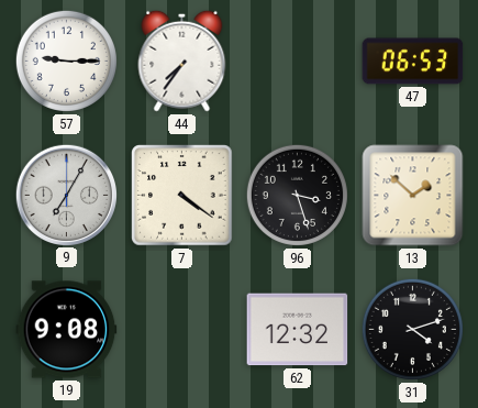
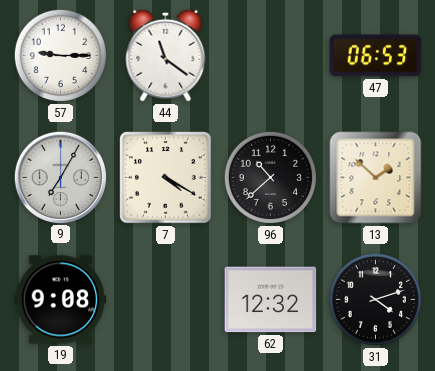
44: 7:36 -> 11:21
7: 4:21 -> 4:20
96: 3:27 -> 10:38
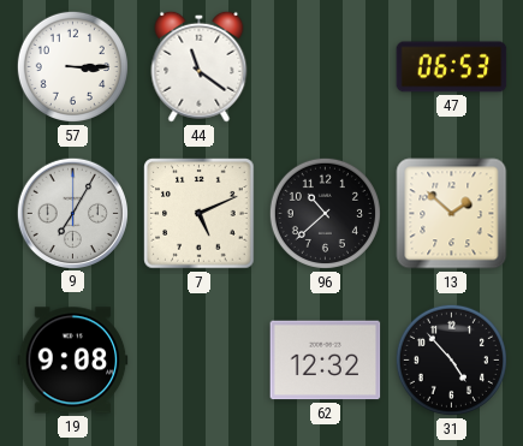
57: 9:15 -> 3:15
7: 4:20 -> 5:11
31: 4:12 -> 4:53
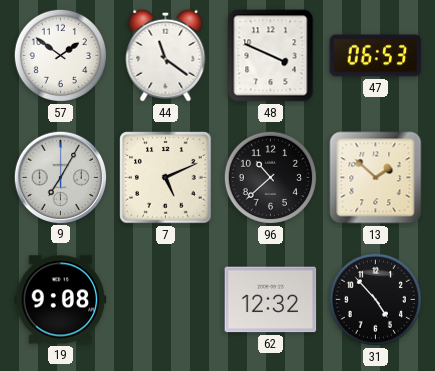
57: 3:15 -> 1:51
48: none -> 3:49
